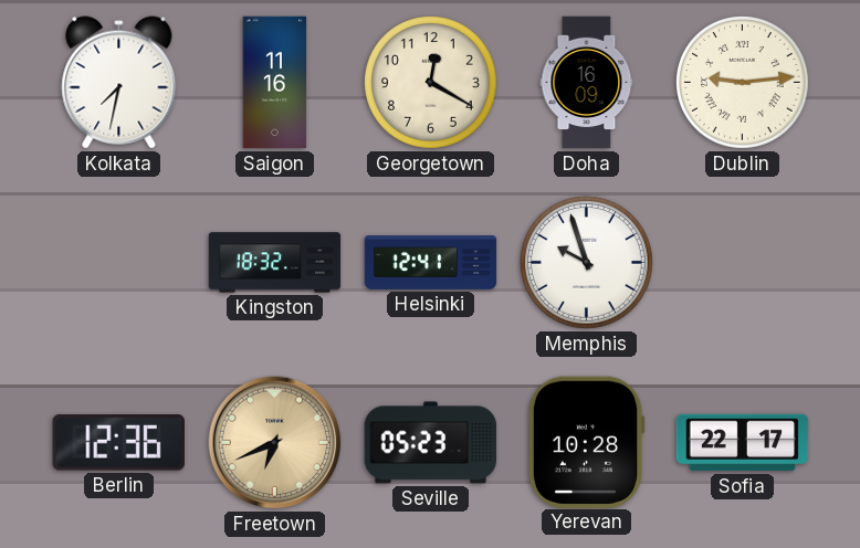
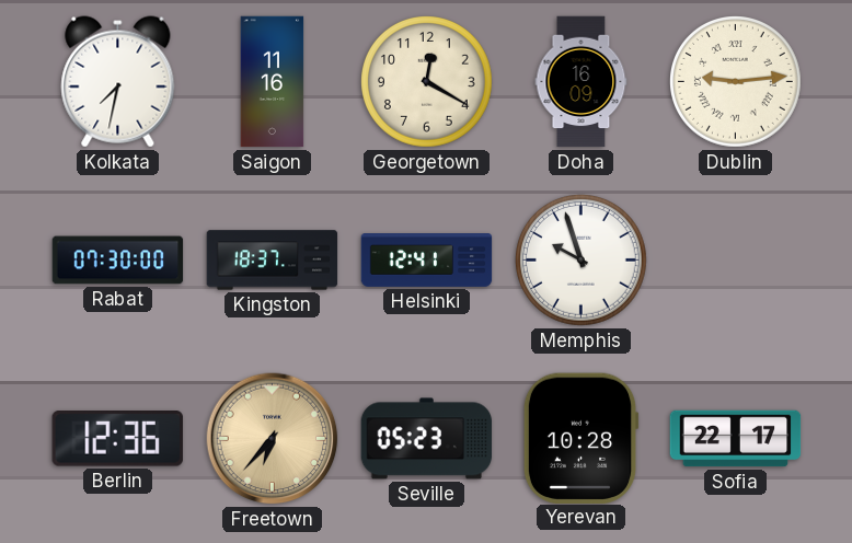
Rabat: none -> 07:30
Kingston: 18:32 -> 18:37
Freetown: 6:41 -> 6:37
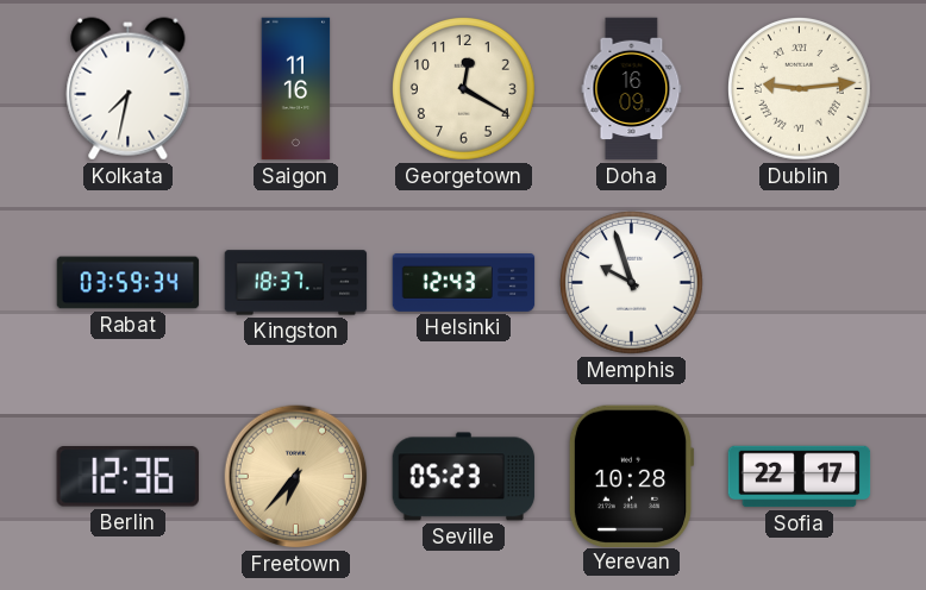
Rabat: 07:30 -> 03:59
Helsinki: 12:41 -> 12:43
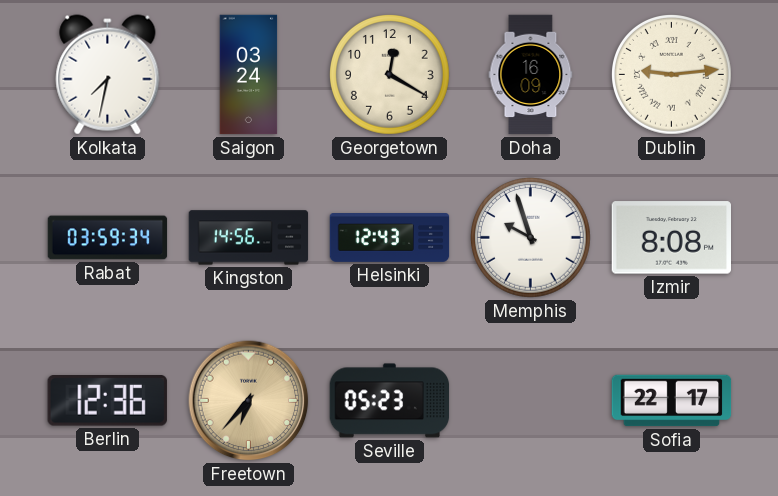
Saigon: 11:16 -> 03:24
Kingston: 18:37 -> 14:56
Izmir: none -> 8:08
Yerevan: 10:28 -> none
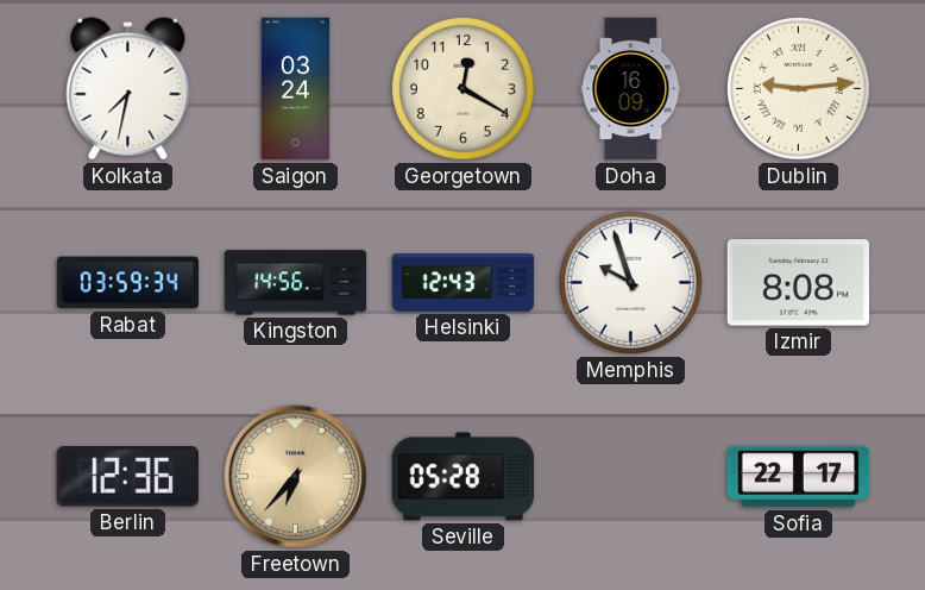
Seville: 05:23 -> 05:28
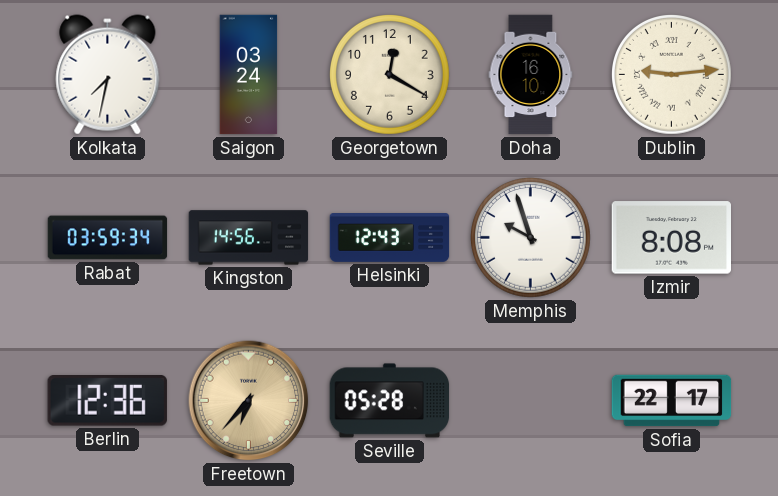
Doha: 16:09 -> 16:10
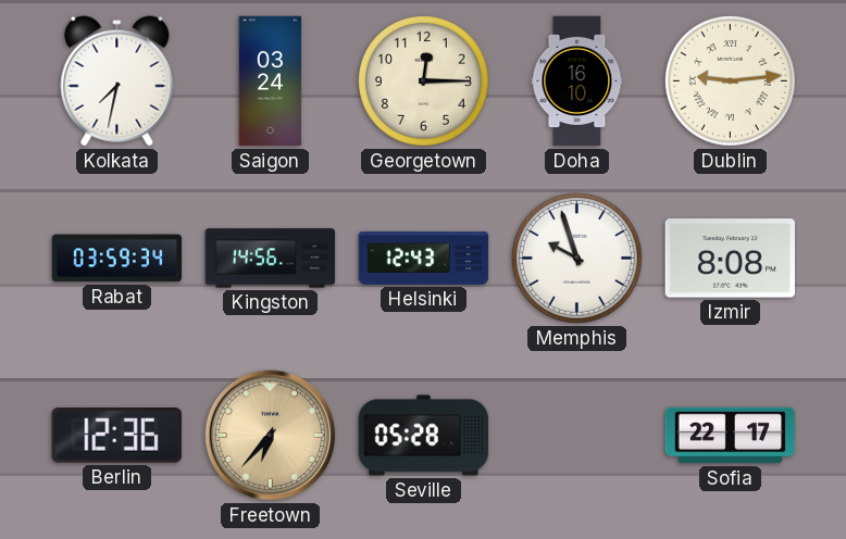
Georgetown: 12:20 -> 12:15
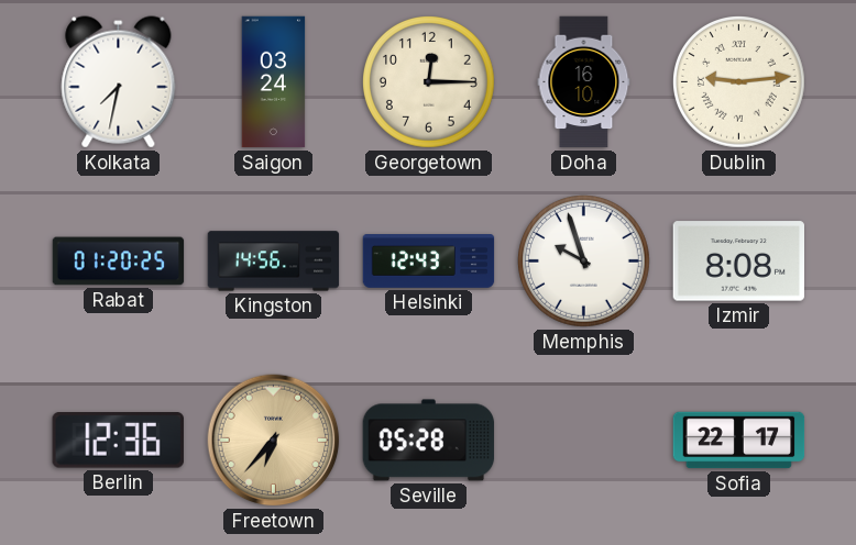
Rabat: 03:59 -> 01:20
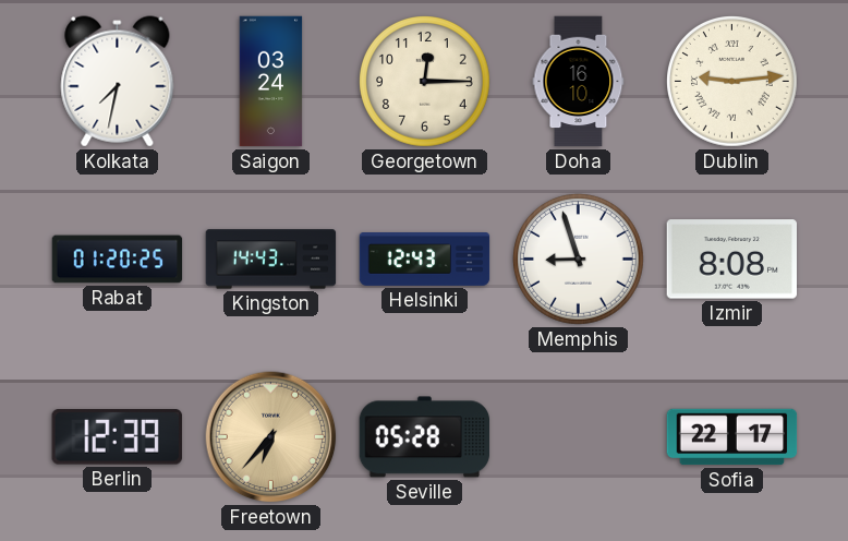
Kingston: 14:56 -> 14:43
Memphis: 9:57 -> 8:57
Berlin: 12:36 -> 12:39
